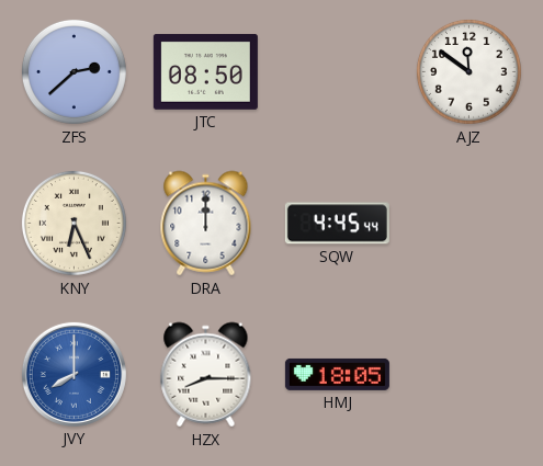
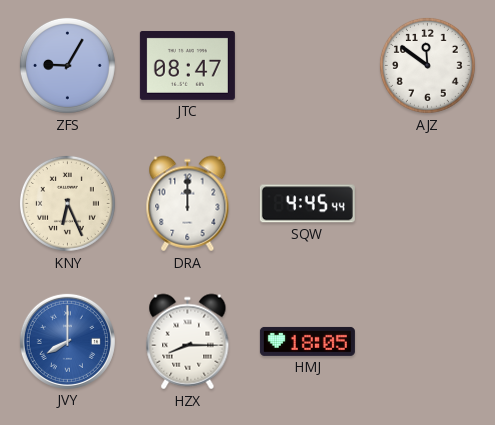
ZFS: 2:38 -> 9:05
JTC: 08:50 -> 08:47
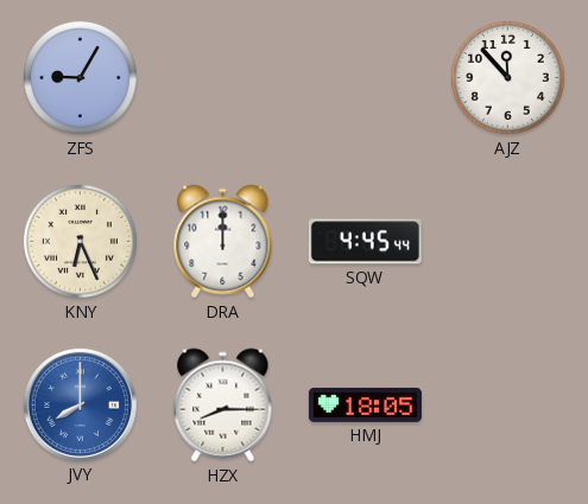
JTC: 08:47 -> none
AJZ: 11:51 -> 11:53
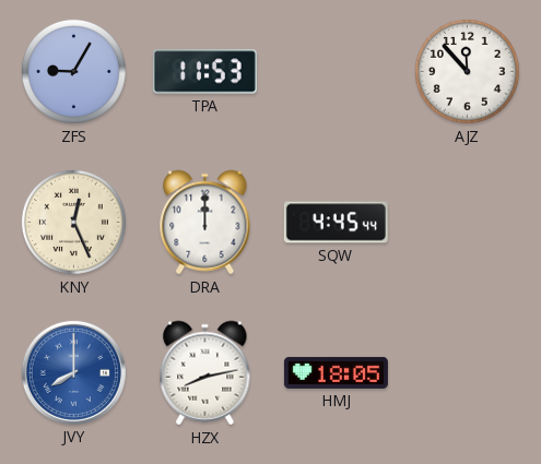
TPA: none -> 11:53
KNY: 6:26 -> 12:26
HZX: 8:15 -> 8:13
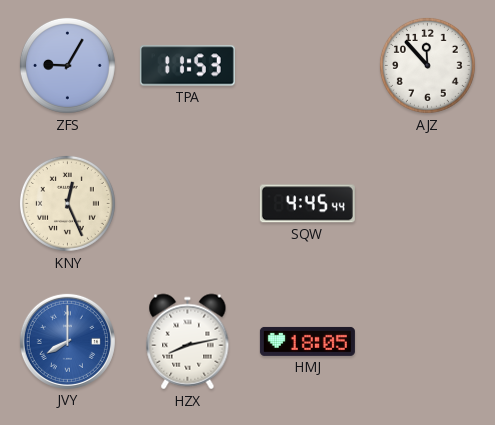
DRA: 12:00 -> none
